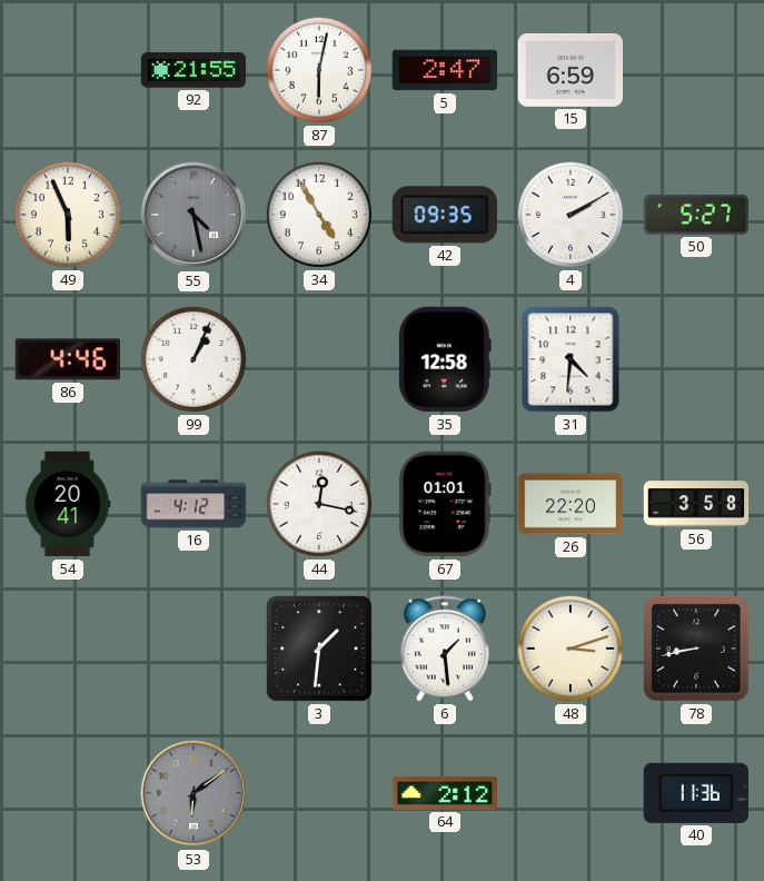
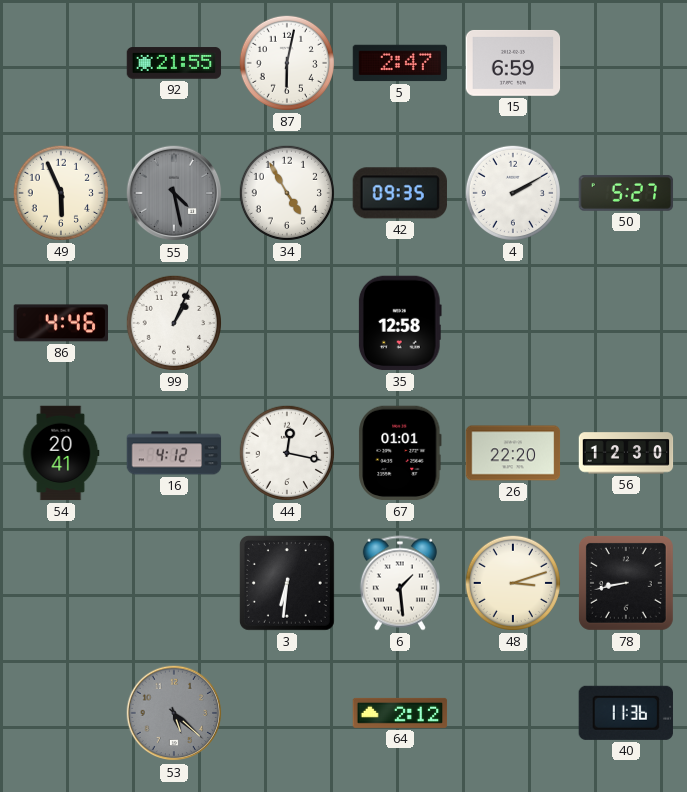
31: 4:31 -> none
56: 3:58 -> 12:30
3: 1:31 -> 6:31
53: 6:09 -> 5:22
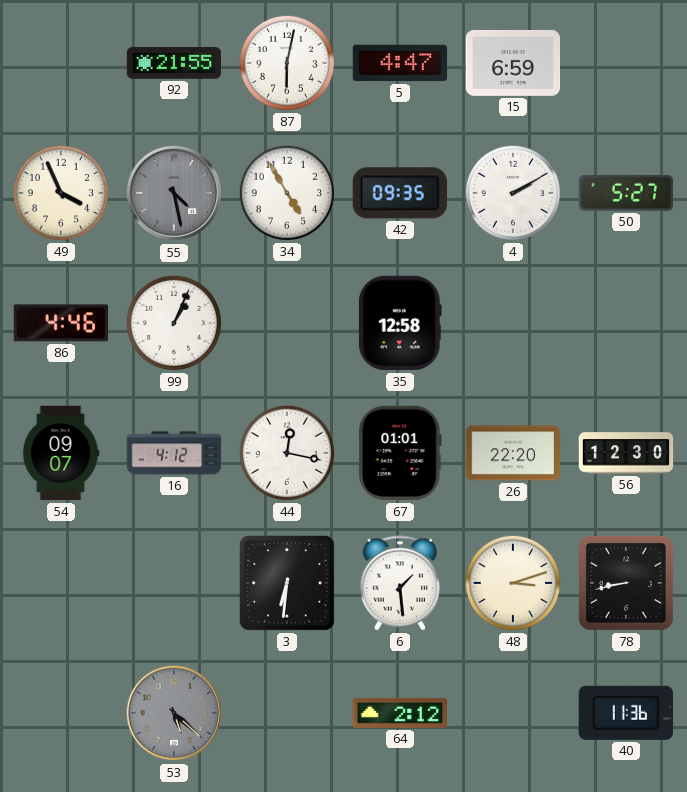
5: 2:47 -> 4:47
49: 5:56 -> 3:56
54: 20:41 -> 09:07
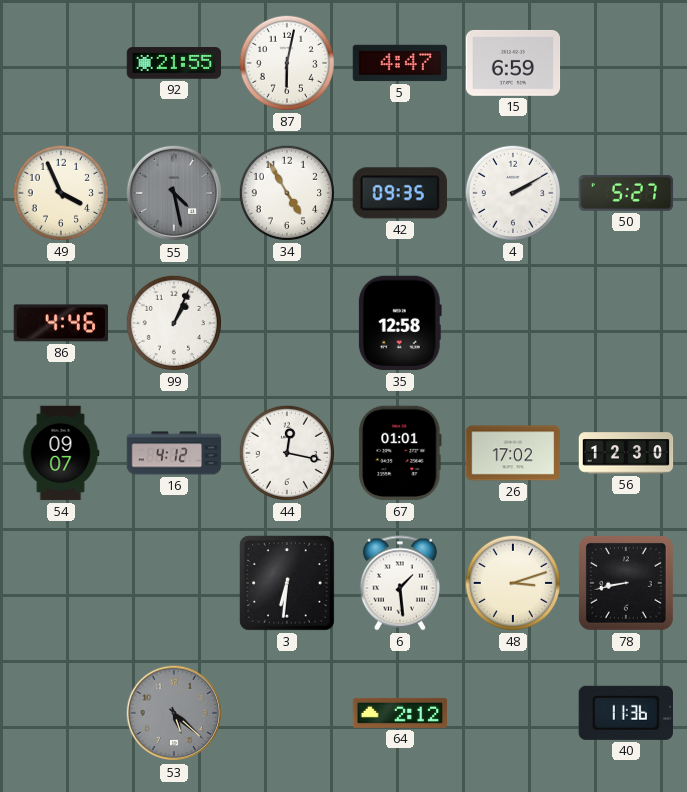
26: 22:20 -> 17:02
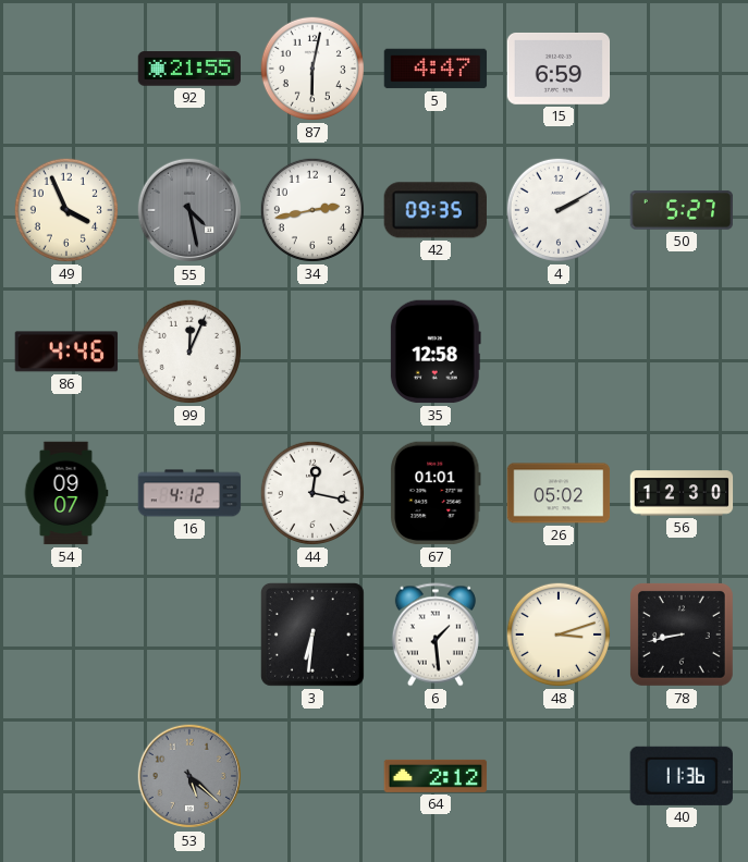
34: 4:55 -> 2:43
99: 1:04 -> 12:04
26: 17:02 -> 05:02
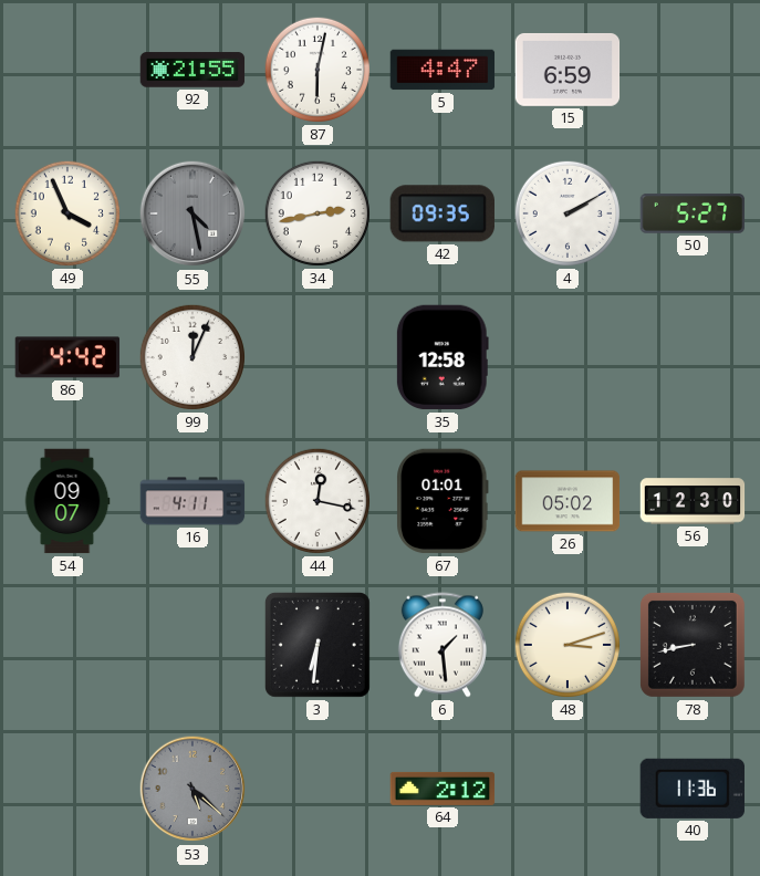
86: 4:46 -> 4:42
16: 4:12 -> 4:11
